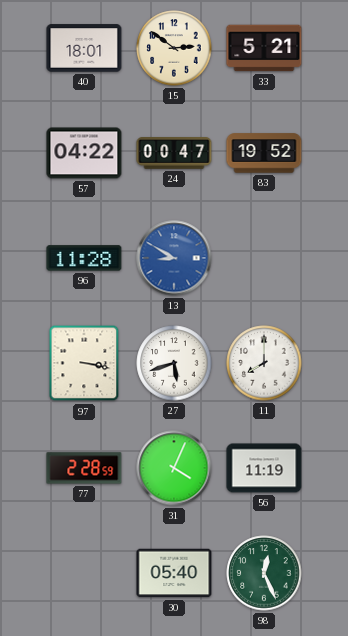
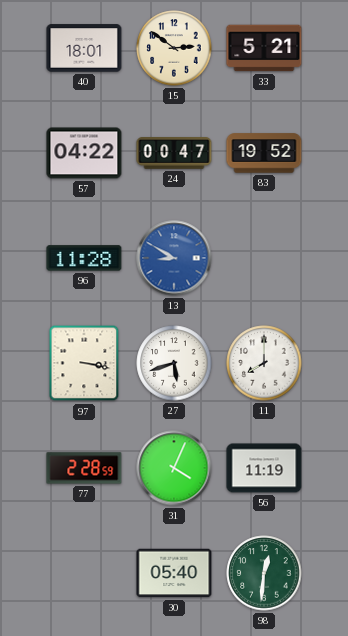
98: 12:26 -> 12:31
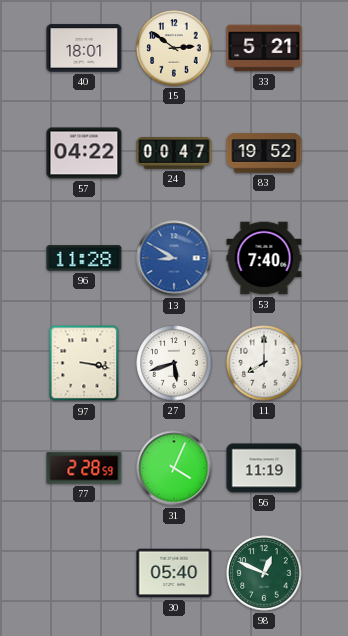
53: none -> 7:40
98: 12:31 -> 12:49
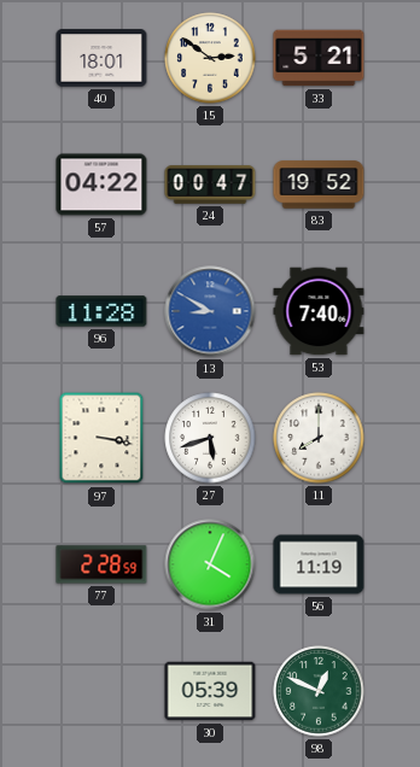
30: 05:40 -> 05:39
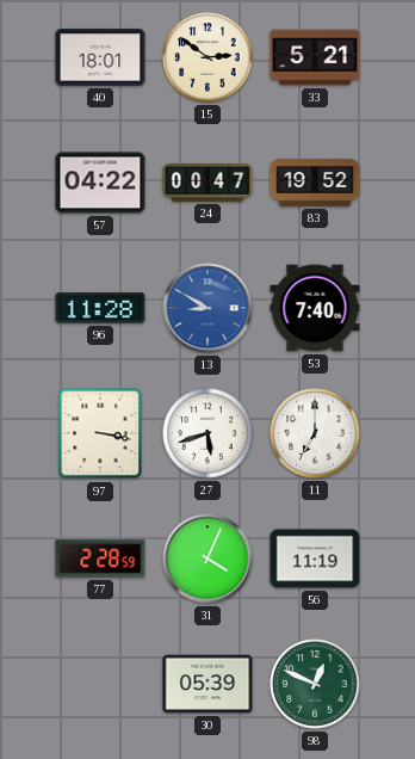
11: 8:00 -> 7:00
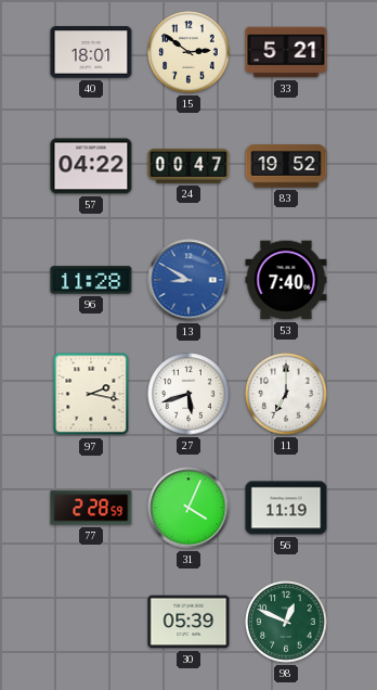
97: 3:17 -> 2:17
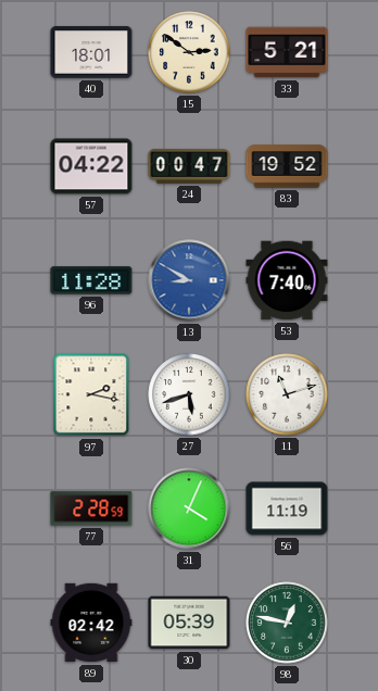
11: 7:00 -> 11:12
89: none -> 02:42
98: 12:49 -> 12:47
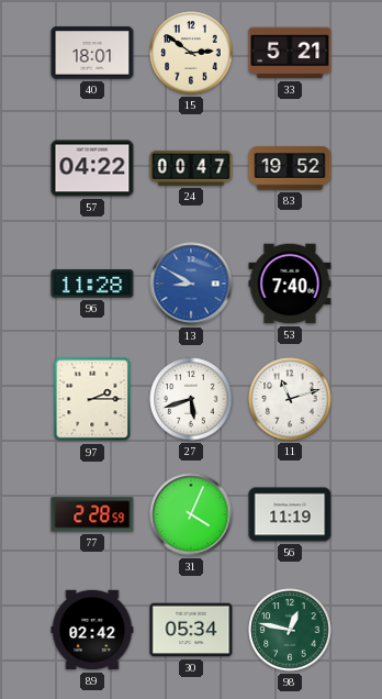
97: 2:17 -> 2:15
30: 05:39 -> 05:34
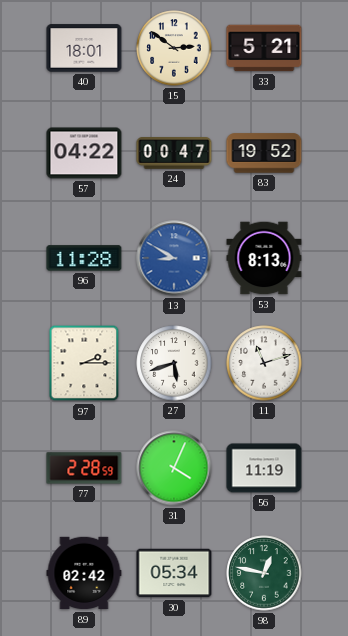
53: 7:40 -> 8:13
